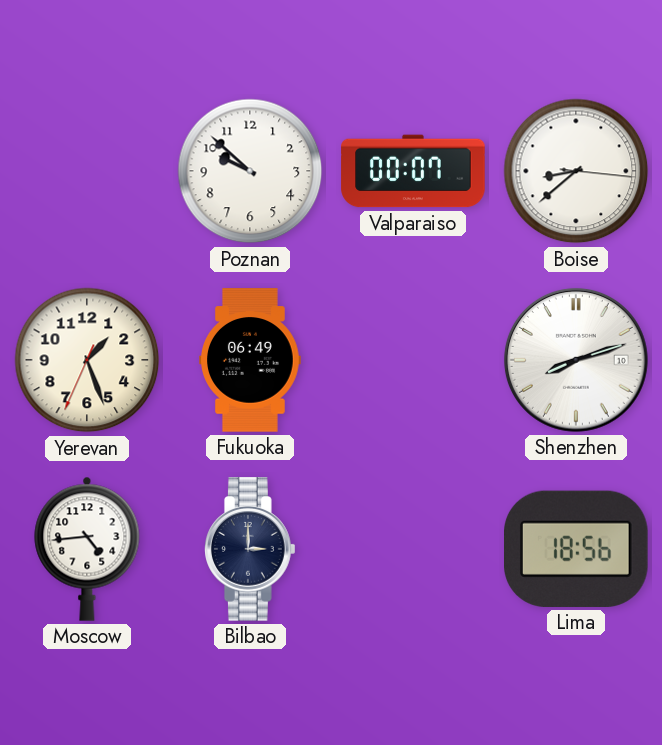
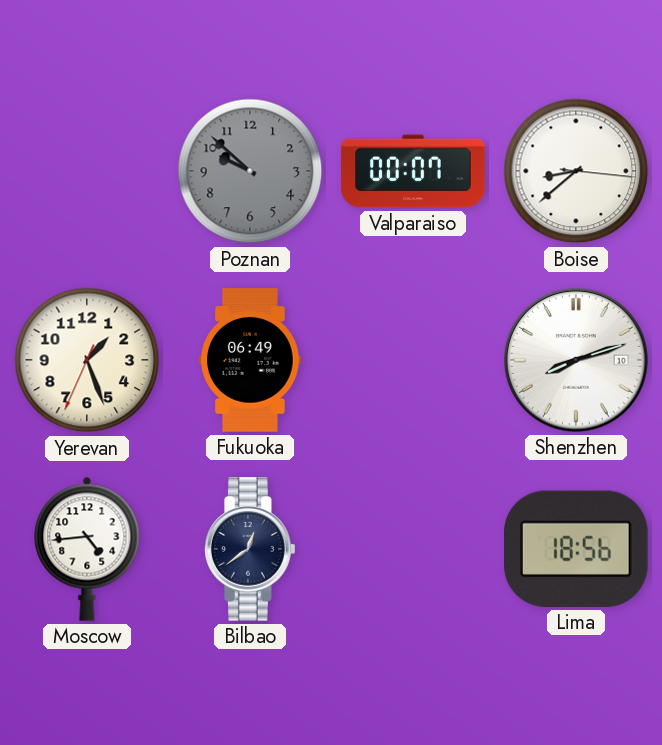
Poznan dial: white -> grey
Bilbao: 3:00 -> 12:39
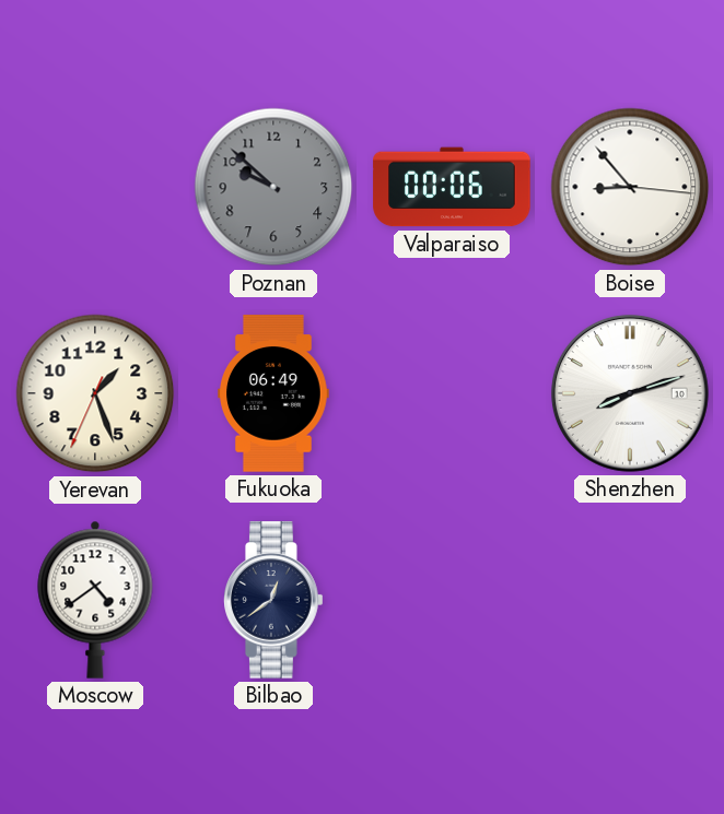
Valparaiso: 00:07 -> 00:06
Boise: 8:38 -> 8:53
Moscow: 4:44 -> 4:39
Lima: 18:56 -> none
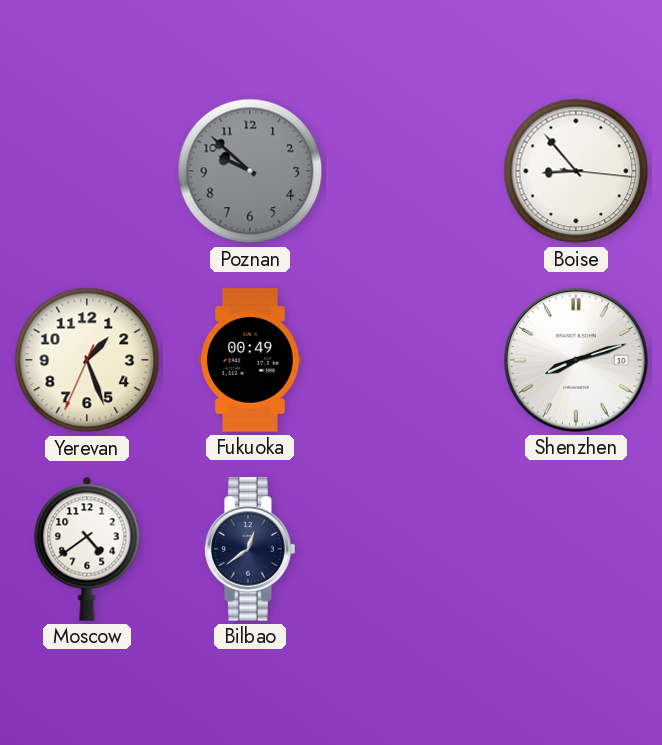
Valparaiso: 00:06 -> none
Fukuoka: 06:49 -> 00:49
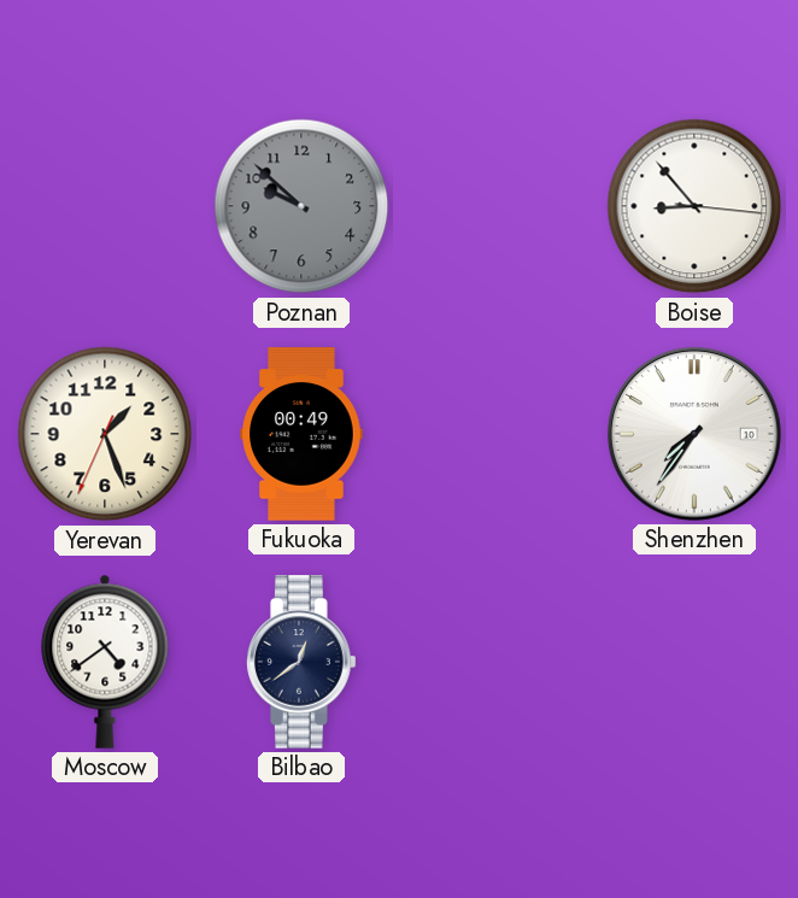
Shenzhen: 8:12 -> 7:36
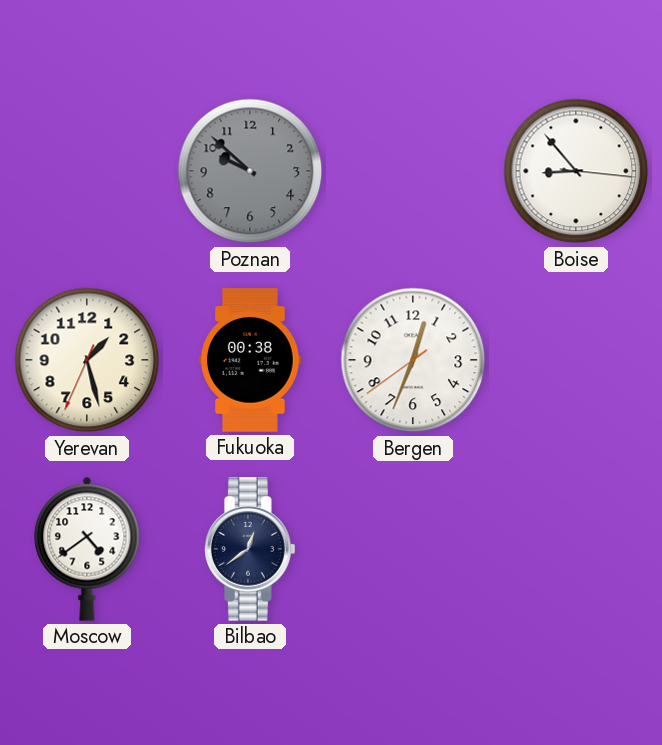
Yerevan: 1:26 -> 1:27
Fukuoka: 00:49 -> 00:38
Bergen: none -> 12:33
Shenzhen: 7:36 -> none
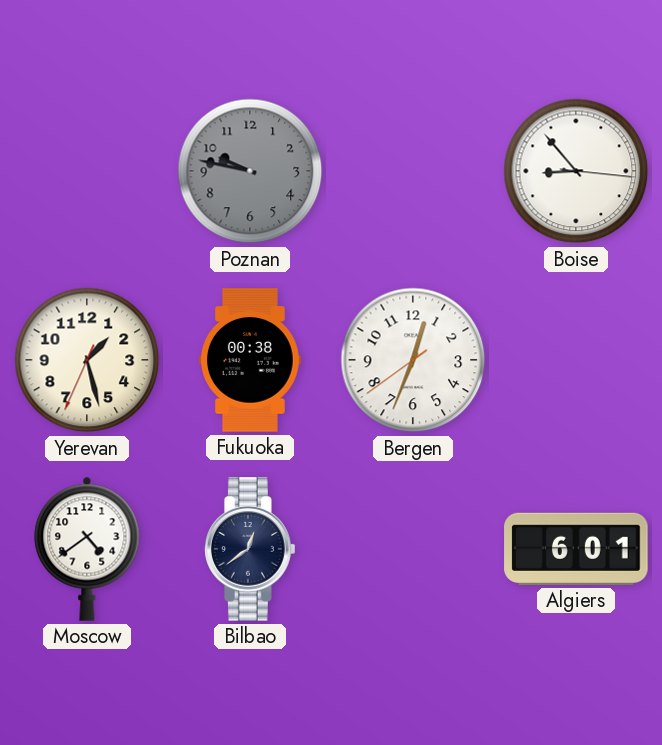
Poznan: 9:52 -> 9:47
Algiers: none -> 6:01
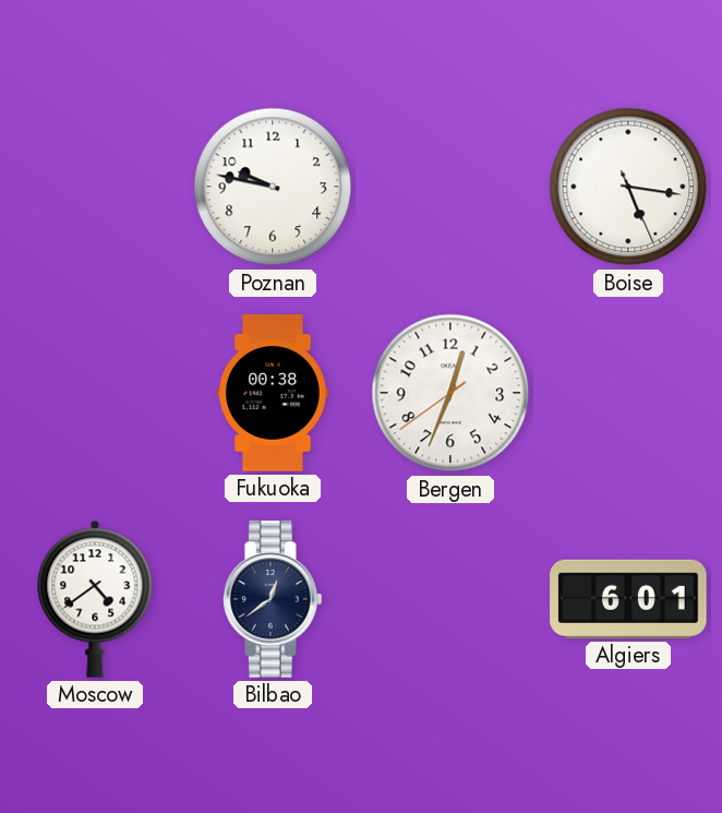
Poznan dial: grey -> white
Boise: 8:53 -> 5:16
Yerevan: 1:27 -> none
